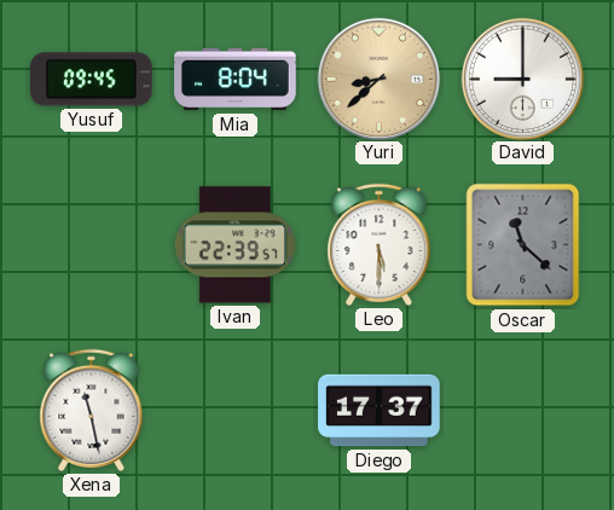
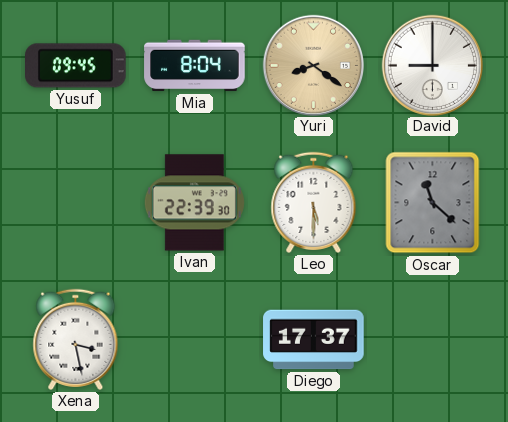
Yuri: 8:38 -> 8:21
Ivan: 22:39:57 -> 22:39:30
Xena: 11:28 -> 3:28
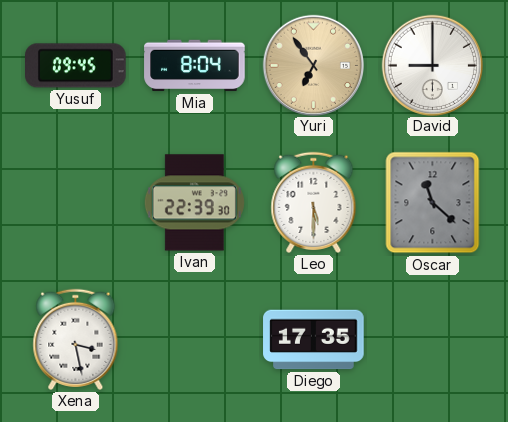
Yuri: 8:21 -> 6:54
Diego: 17:37 -> 17:35
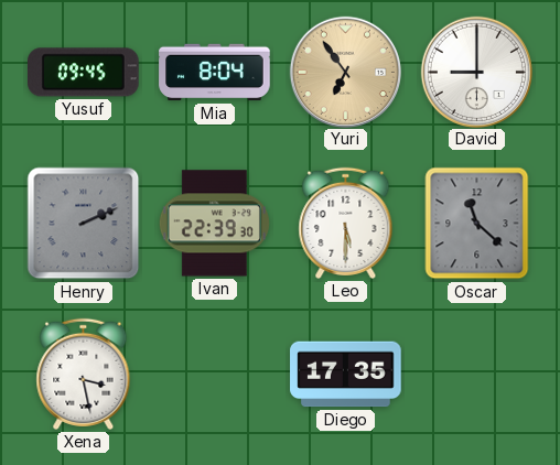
Henry: none -> 2:11
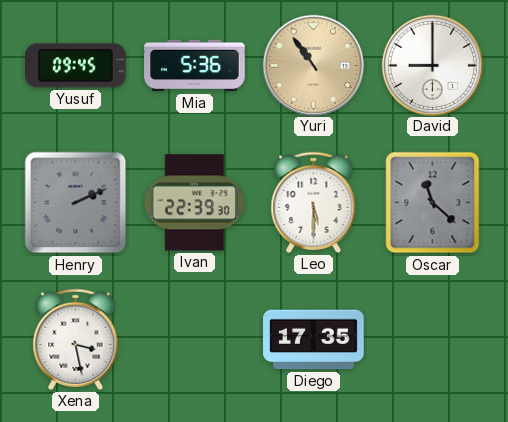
Mia: 8:04 -> 5:36
Yuri: 6:54 -> 10:54
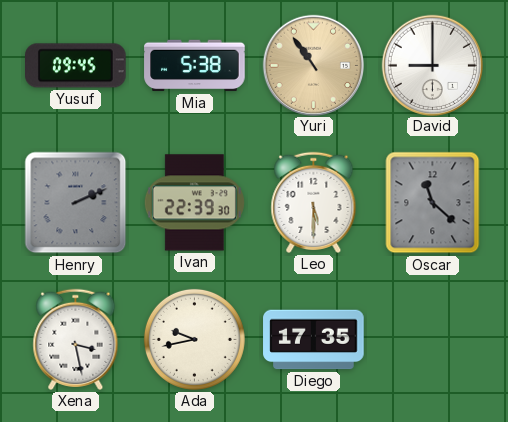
Mia: 5:36 -> 5:38
Ada: none -> 9:43
